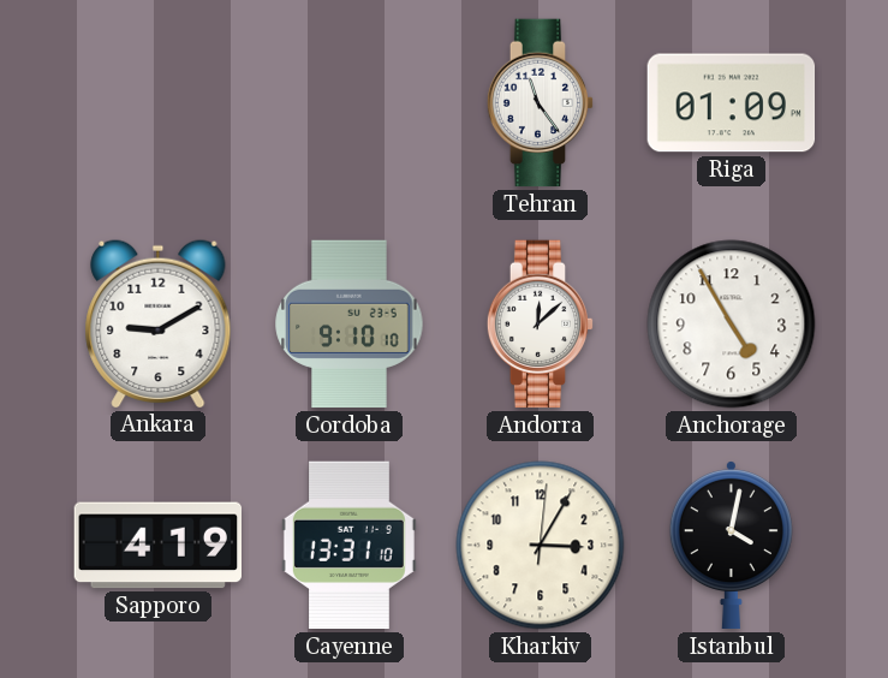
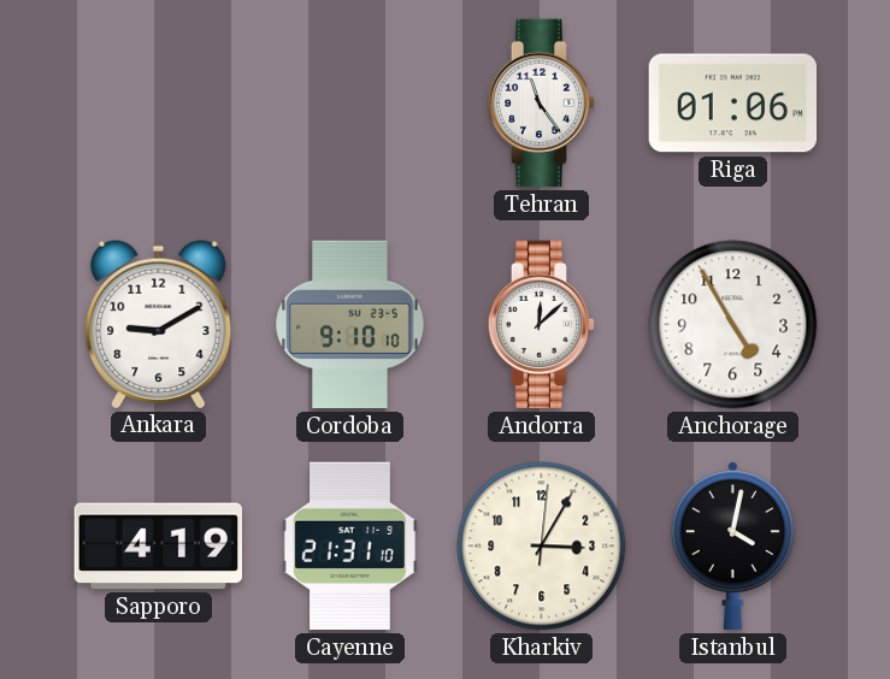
Riga: 01:09 -> 01:06
Cayenne: 13:31 -> 21:31
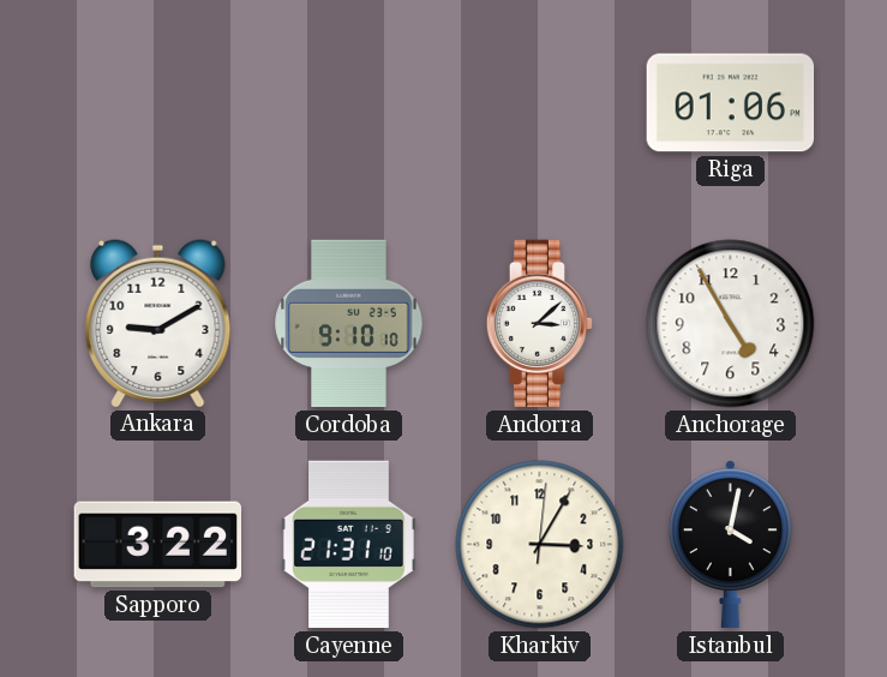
Tehran: 11:24 -> none
Andorra: 12:08 -> 3:08
Sapporo: 4:19 -> 3:22
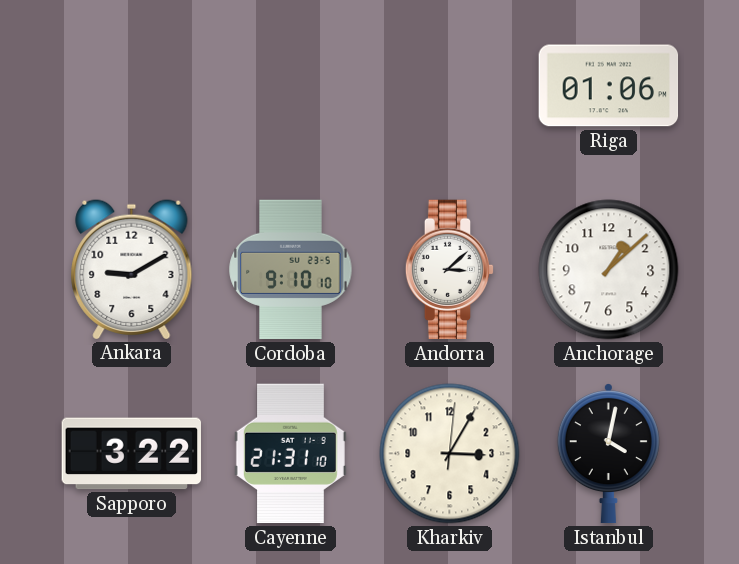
Anchorage: 4:55 -> 1:08
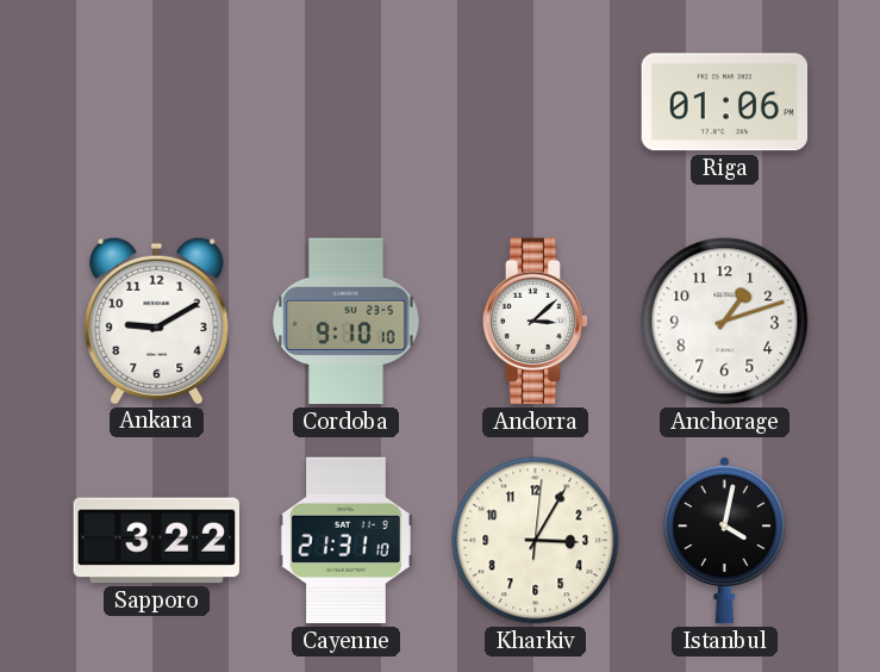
Anchorage: 1:08 -> 1:12
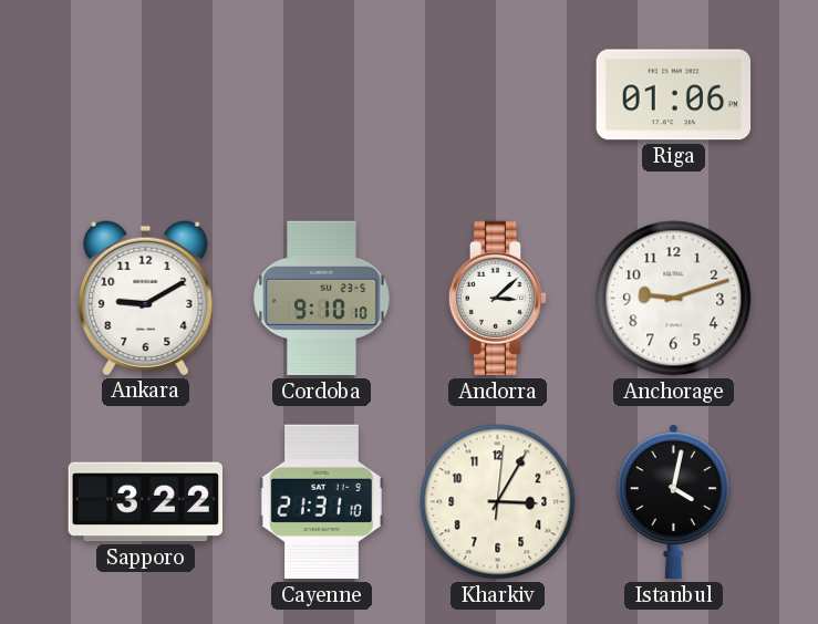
Anchorage: 1:12 -> 9:12
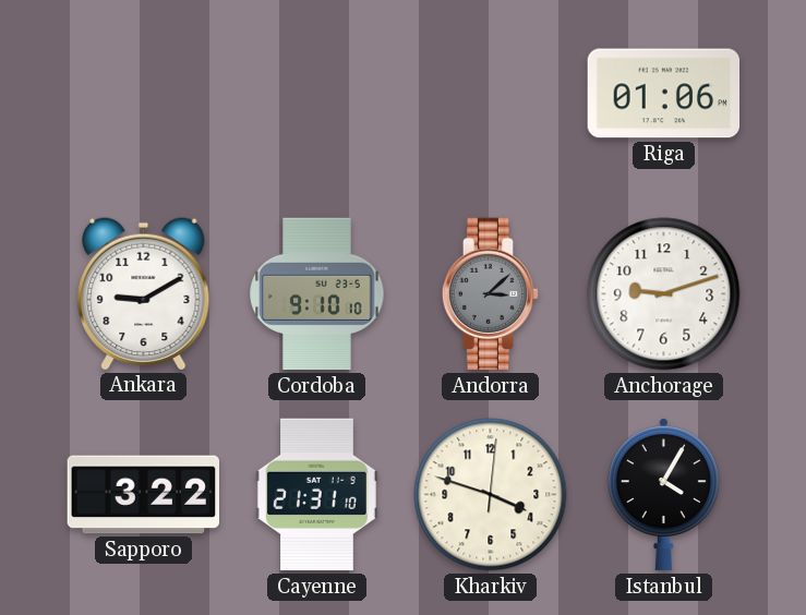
Andorra dial: white -> grey
Kharkiv: 3:05 -> 3:48
Istanbul: 4:02 -> 4:05
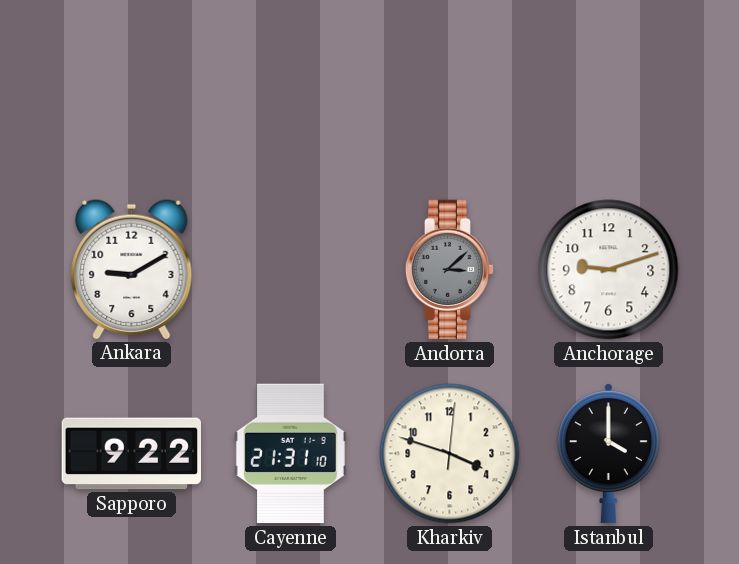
Riga: 01:06 -> none
Cordoba: 9:10 -> none
Sapporo: 3:22 -> 9:22
Istanbul: 4:05 -> 4:00
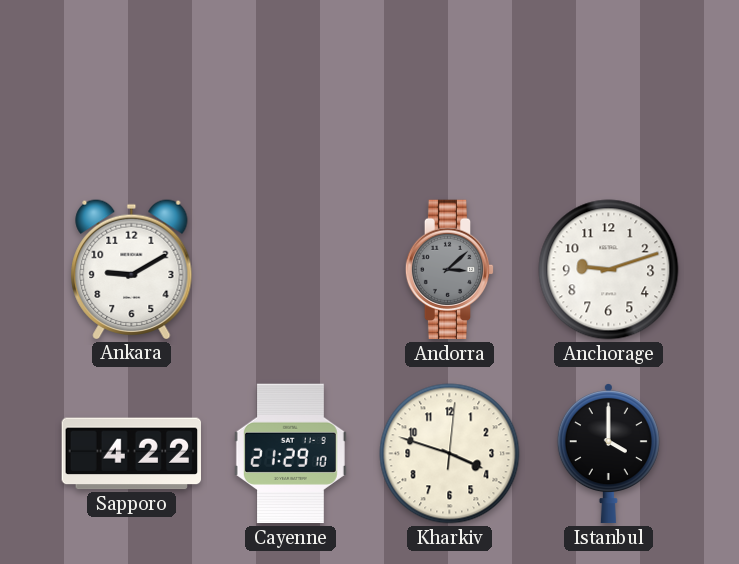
Sapporo: 9:22 -> 4:22
Cayenne: 21:31 -> 21:29
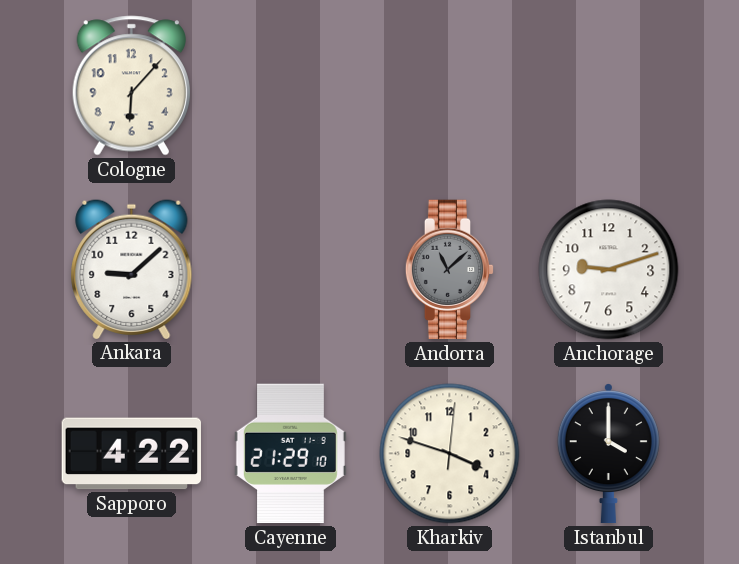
Cologne: none -> 6:07
Ankara: 9:10 -> 9:08
Andorra: 3:08 -> 11:08
